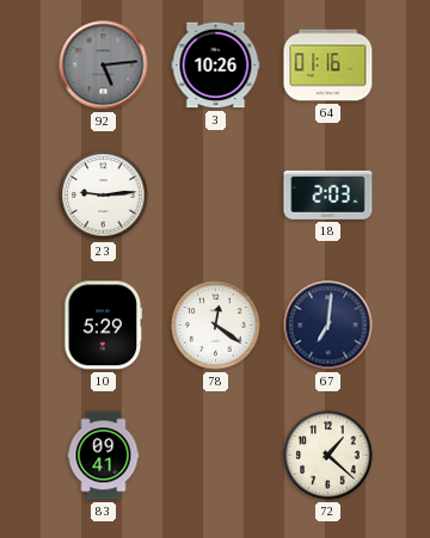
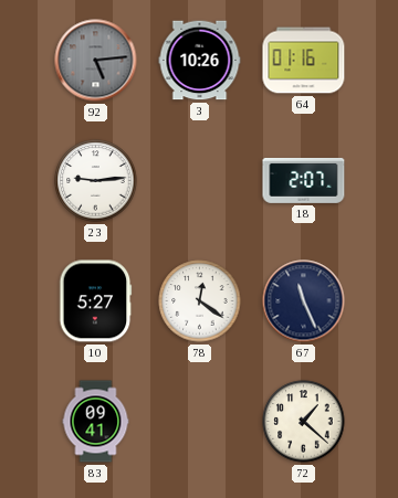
18: 2:03 -> 2:07
10: 5:29 -> 5:27
67: 7:01 -> 11:26
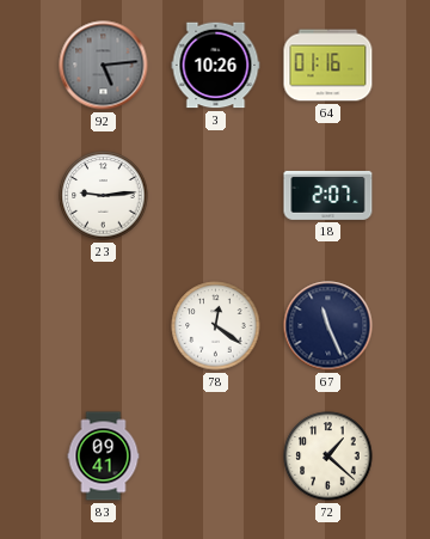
10: 5:27 -> none
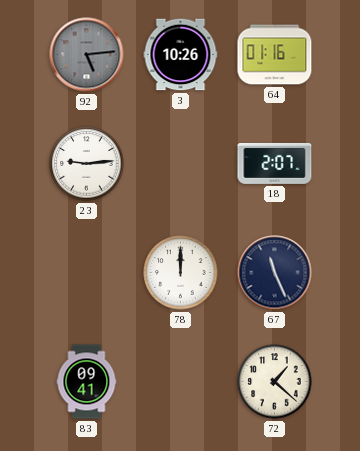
78: 12:21 -> 12:00
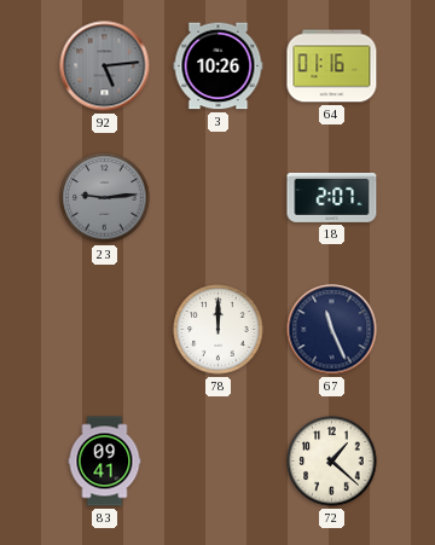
23 dial: white -> grey
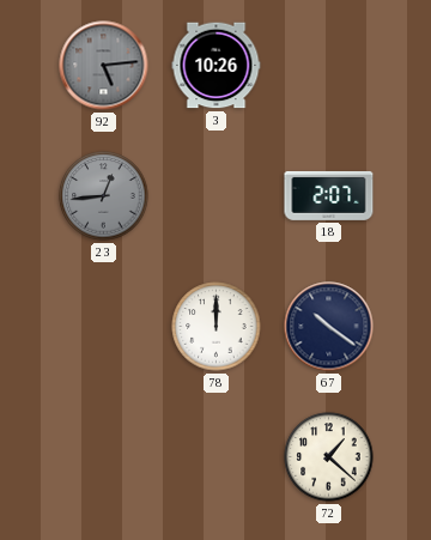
64: 01:16 -> none
23: 9:14 -> 12:44
67: 11:26 -> 10:21
83: 09:41 -> none
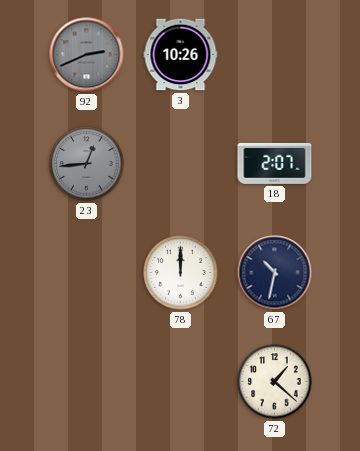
92: 5:14 -> 2:41
67: 10:21 -> 10:32
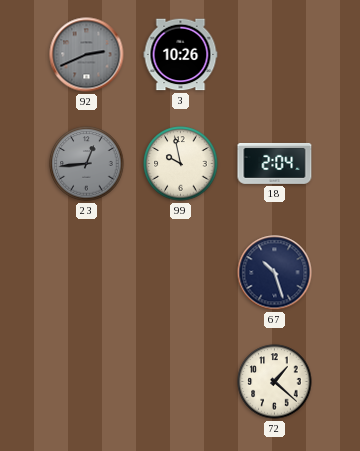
99: none -> 9:58
18: 2:07 -> 2:04
78: 12:00 -> none
67: 10:32 -> 10:27
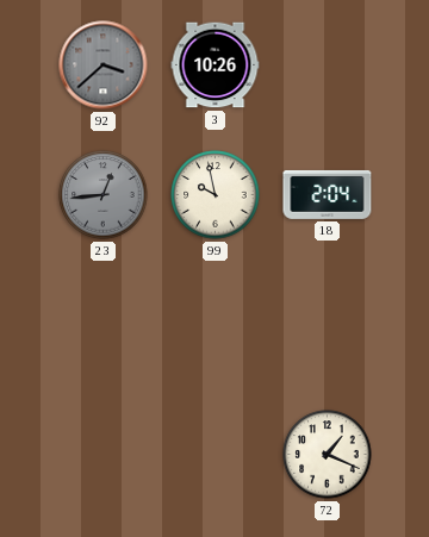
92: 2:41 -> 3:38
67: 10:27 -> none
72: 1:22 -> 1:19
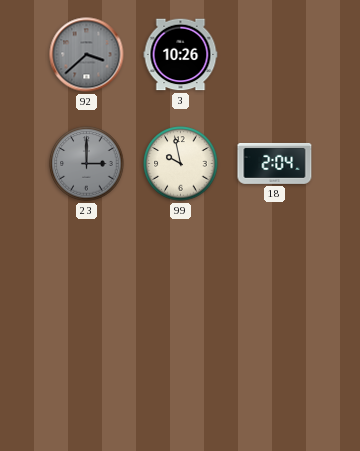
23: 12:44 -> 3:00
72: 1:19 -> none
